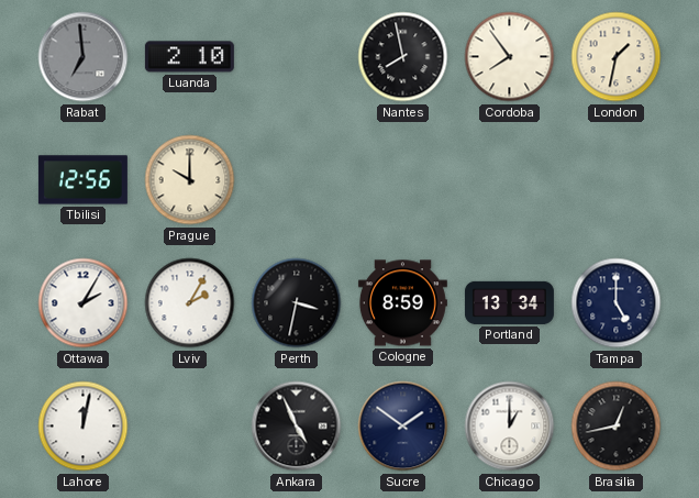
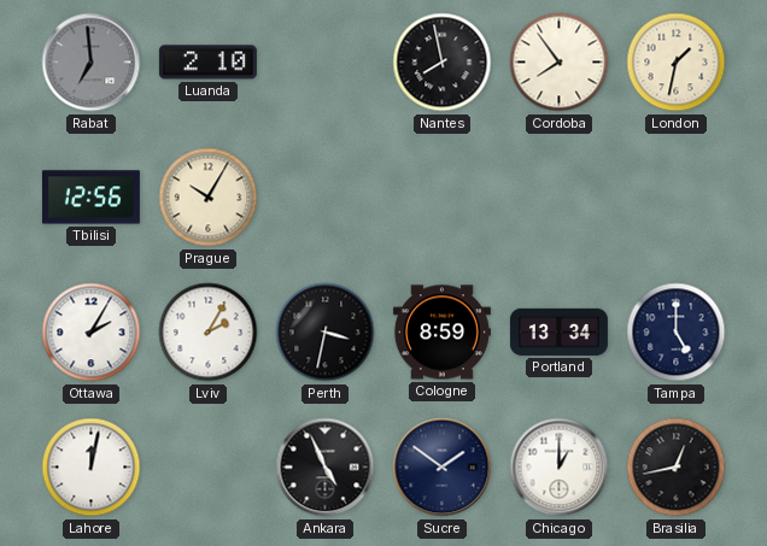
Prague: 10:00 -> 10:05
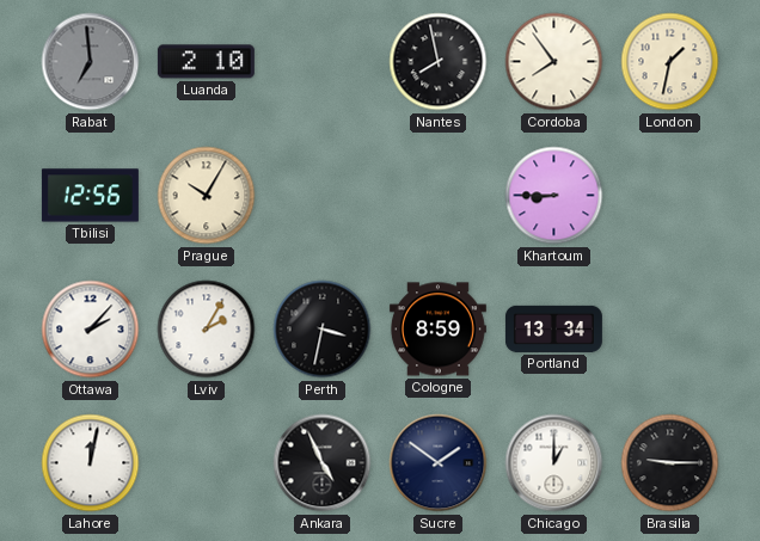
Khartoum: none -> 8:45
Ottawa: 2:05 -> 2:07
Tampa: 5:00 -> none
Brasilia: 12:43 -> 9:15
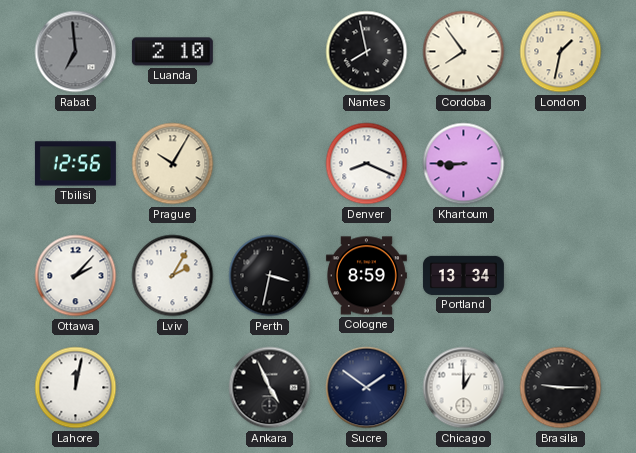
Denver: none -> 8:19
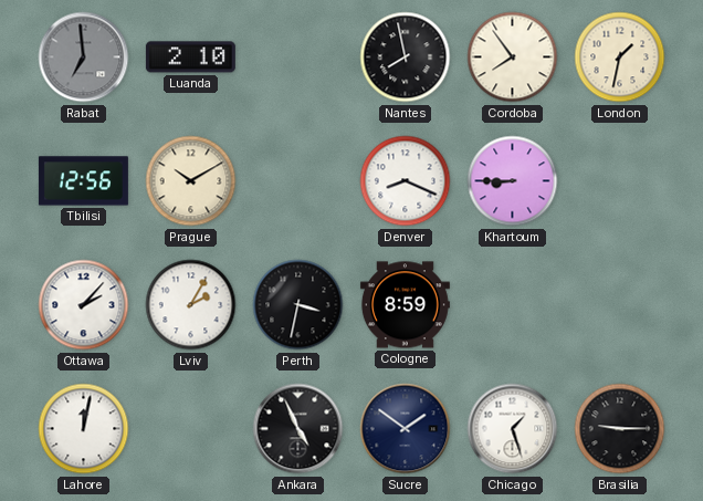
Prague: 10:05 -> 10:10
Portland: 13:34 -> none
Chicago: 1:00 -> 1:27
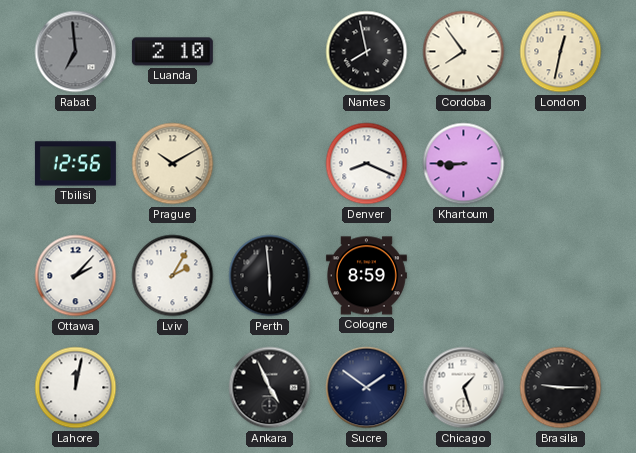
London: 1:32 -> 12:32
Perth: 3:32 -> 5:59
